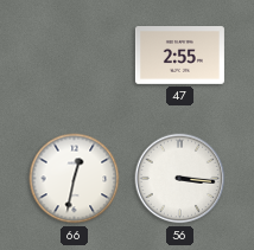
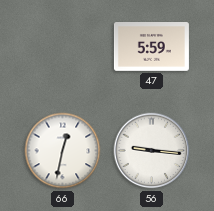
47: 2:55 -> 5:59
56: 3:16 -> 9:16
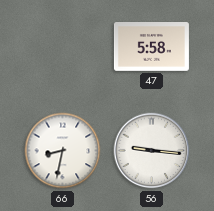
47: 5:59 -> 5:58
66: 12:32 -> 8:32
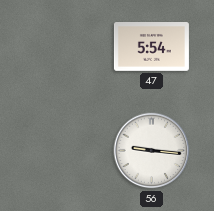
47: 5:58 -> 5:54
66: 8:32 -> none
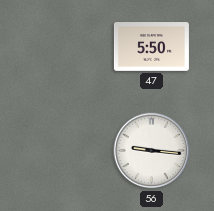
47: 5:54 -> 5:50
